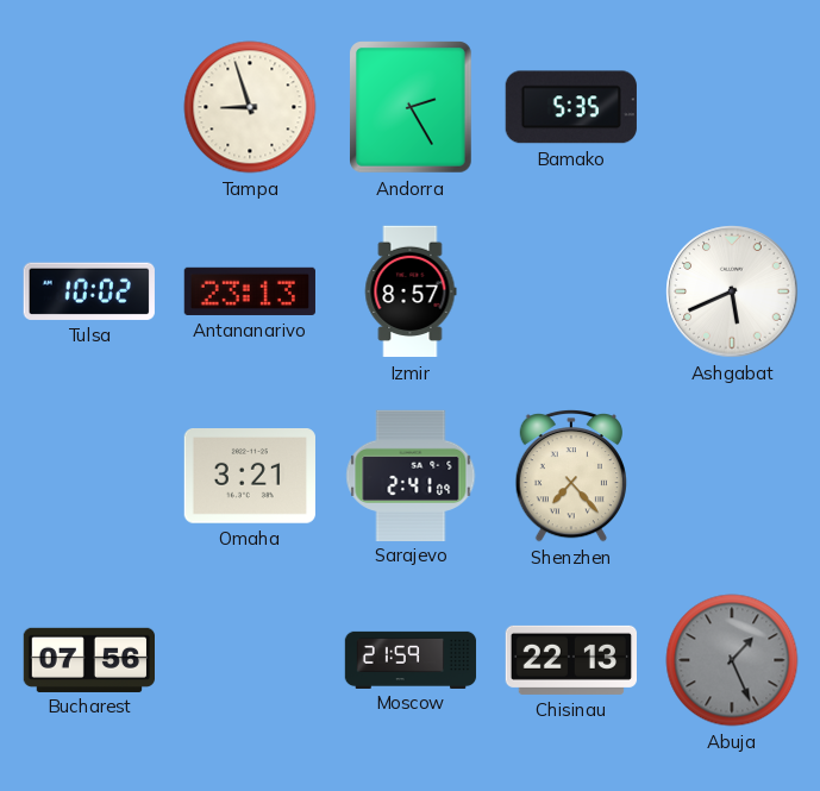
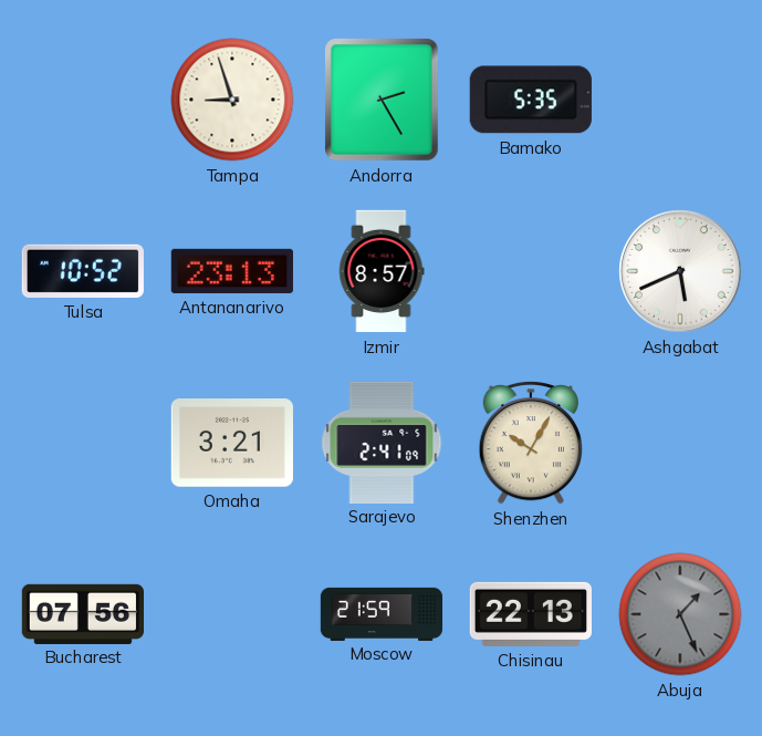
Tulsa: 10:02 -> 10:52
Shenzhen: 7:23 -> 10:05
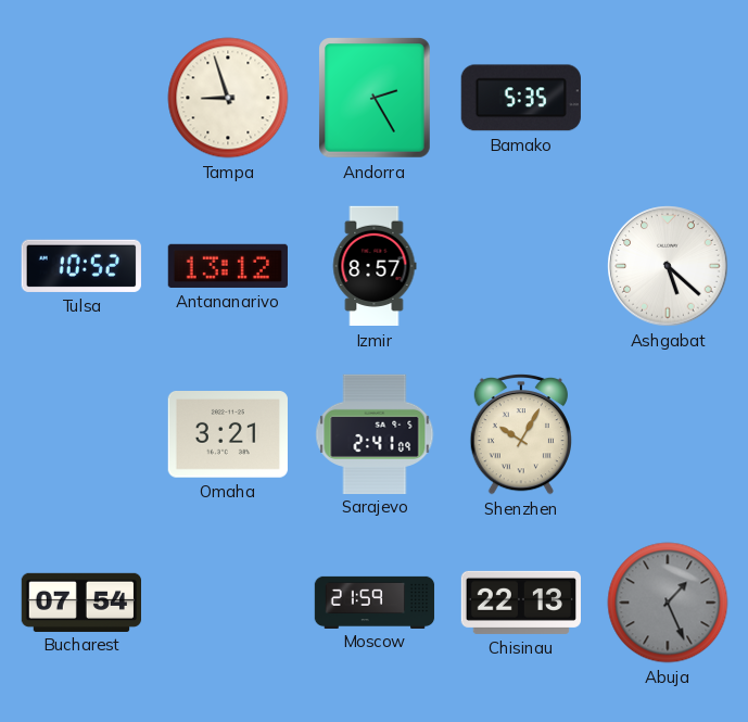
Antananarivo: 23:13 -> 13:12
Ashgabat: 5:41 -> 5:22
Bucharest: 07:56 -> 07:54
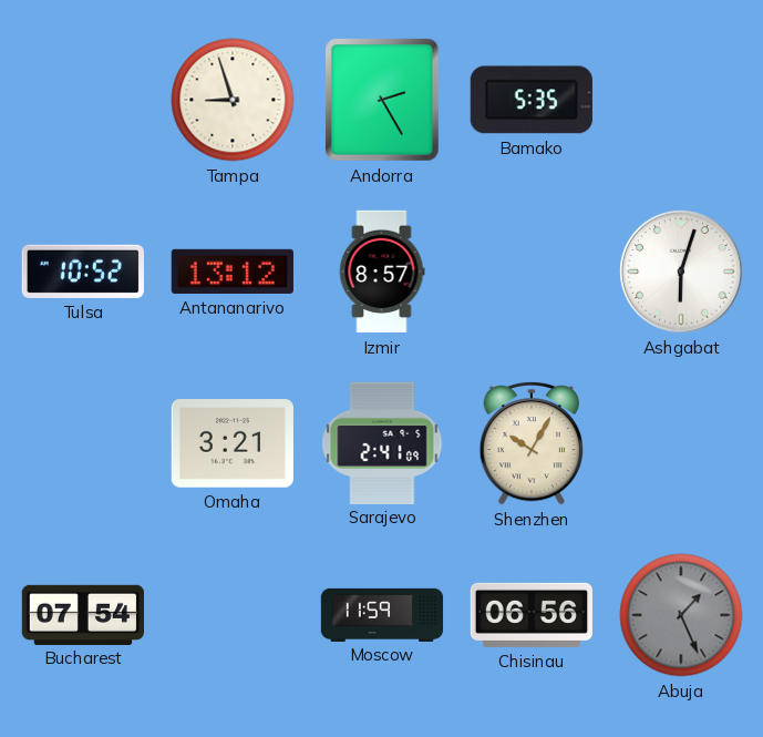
Ashgabat: 5:22 -> 6:03
Moscow: 21:59 -> 11:59
Chisinau: 22:13 -> 06:56
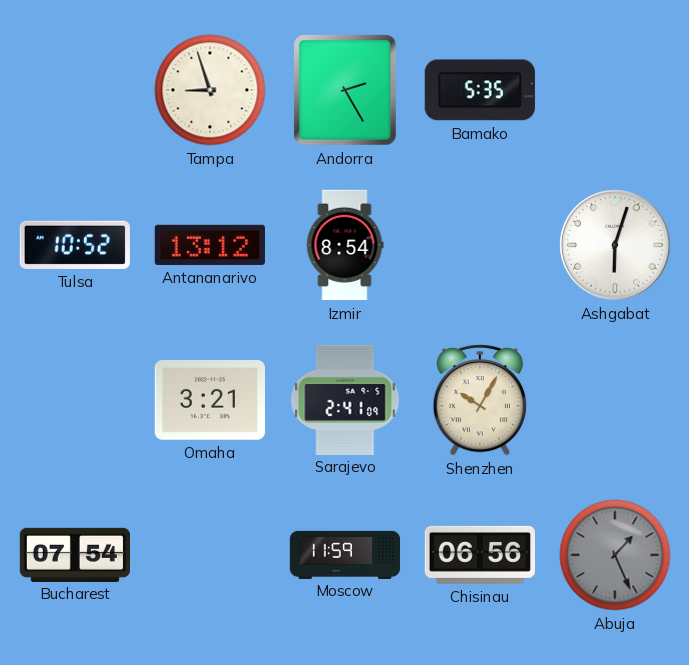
Izmir: 8:57 -> 8:54
